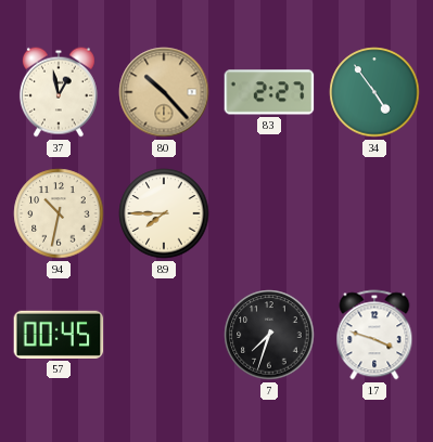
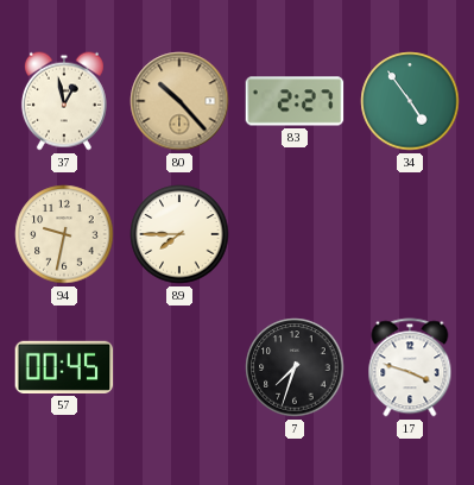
94: 10:32 -> 9:32
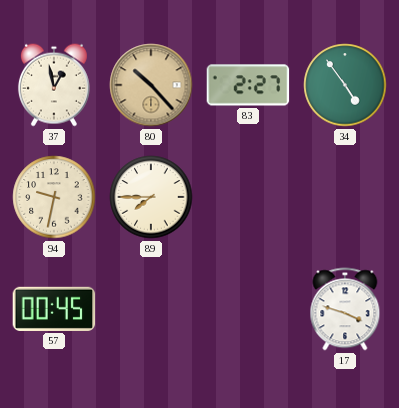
7: 7:33 -> none
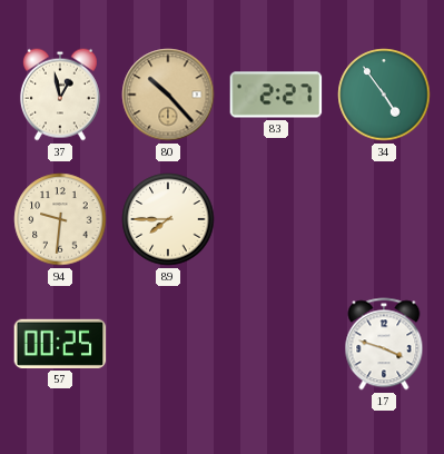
94: 9:32 -> 9:31
57: 00:45 -> 00:25
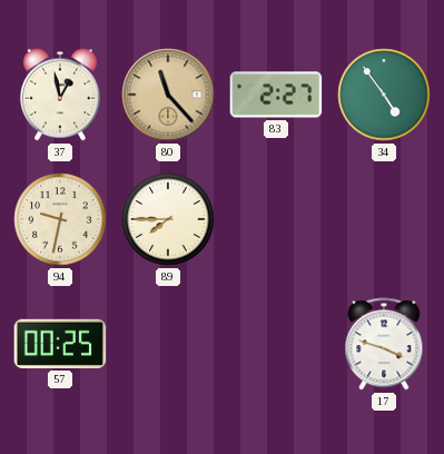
80: 10:23 -> 11:23
94: 9:31 -> 9:32
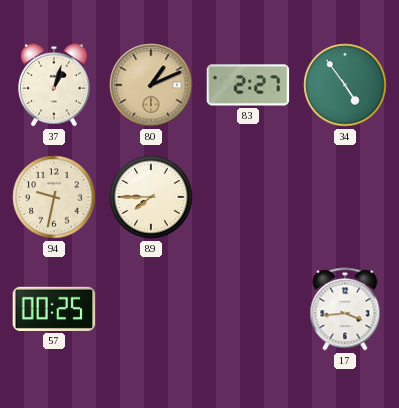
37: 12:58 -> 1:03
80: 11:23 -> 1:11
17: 3:48 -> 3:44
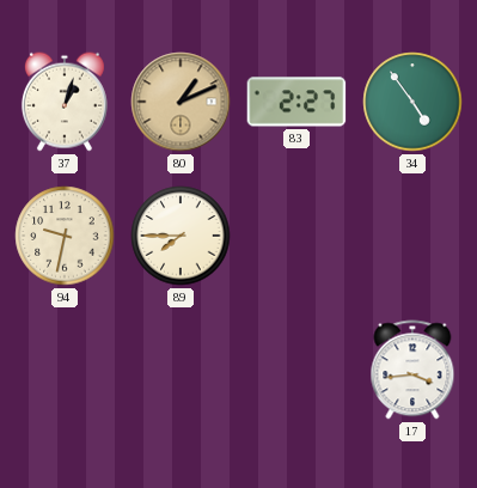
57: 00:25 -> none
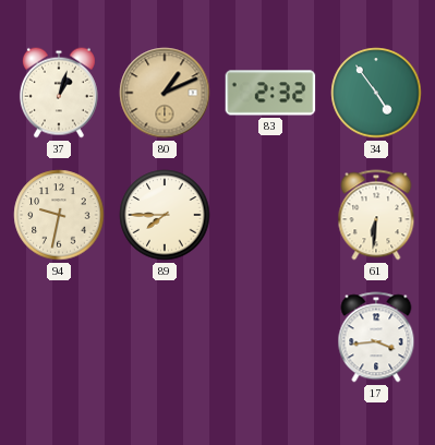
83: 2:27 -> 2:32
61: none -> 6:31
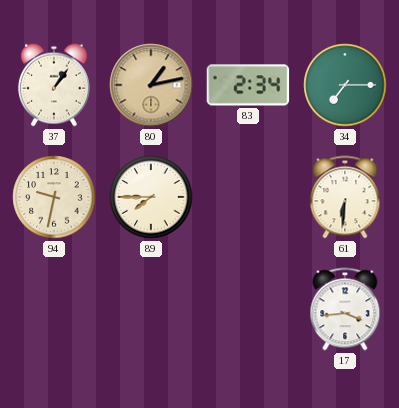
37: 1:03 -> 1:06
80: 1:11 -> 1:13
83: 2:32 -> 2:34
34: 4:54 -> 7:15
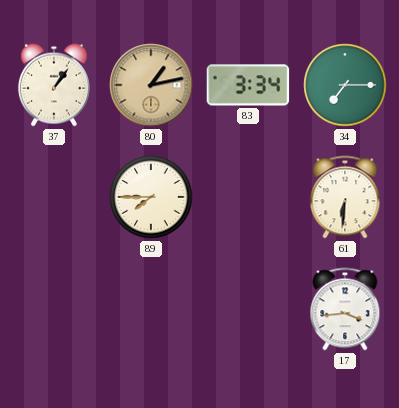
83: 2:34 -> 3:34
94: 9:32 -> none
